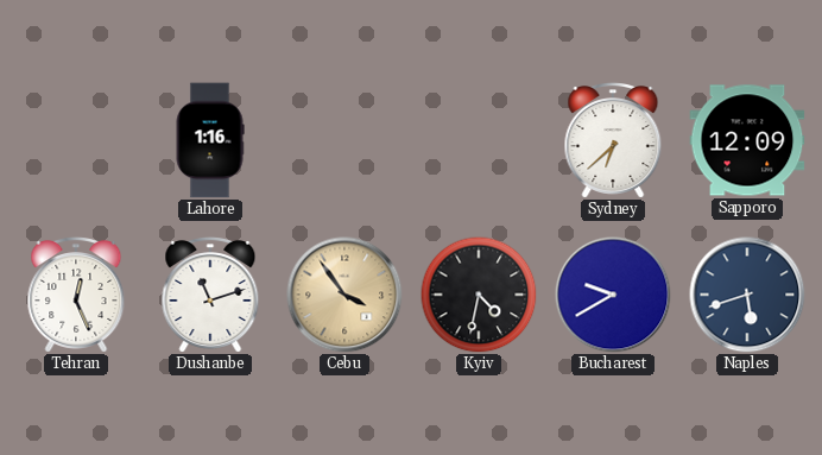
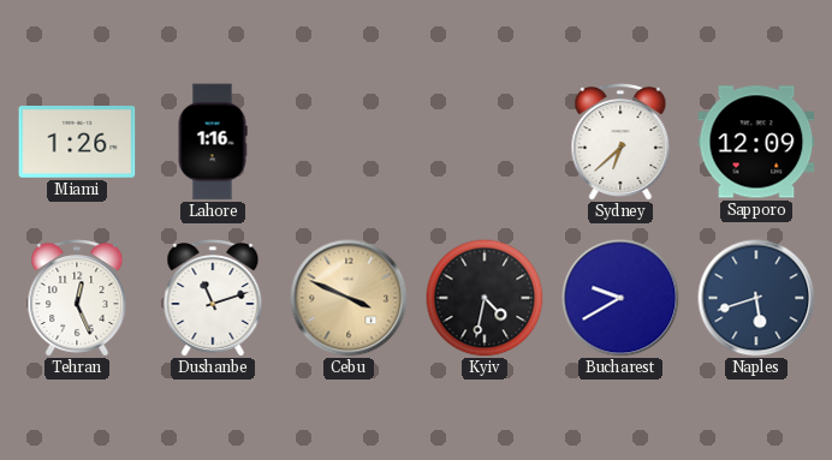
Miami: none -> 1:26
Cebu: 3:54 -> 3:49
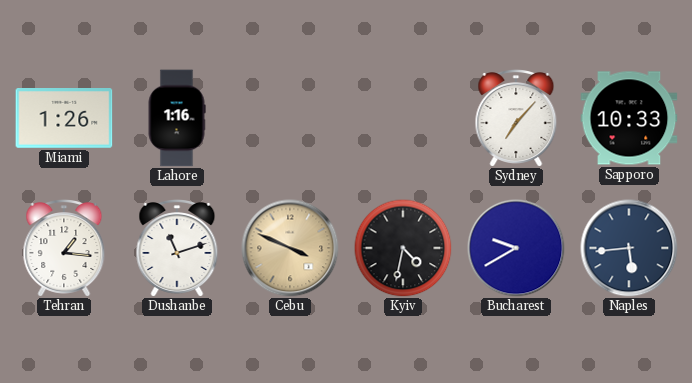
Sydney: 6:38 -> 7:07
Sapporo: 12:09 -> 10:33
Tehran: 12:26 -> 1:16
Naples: 5:42 -> 5:44
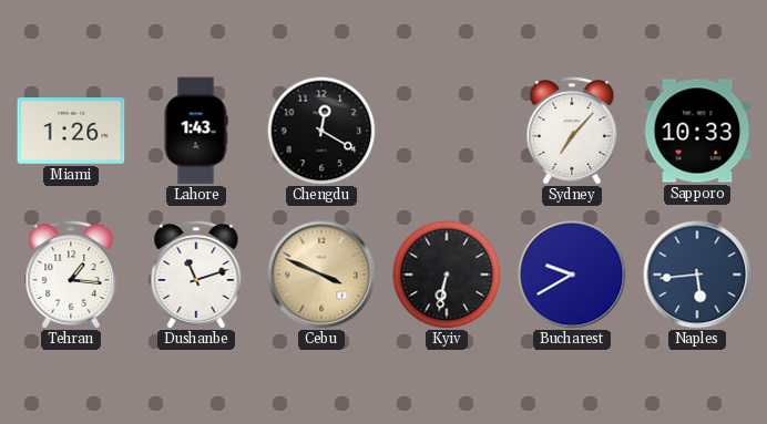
Lahore: 1:16 -> 1:43
Chengdu: none -> 12:20
Kyiv: 4:32 -> 6:32
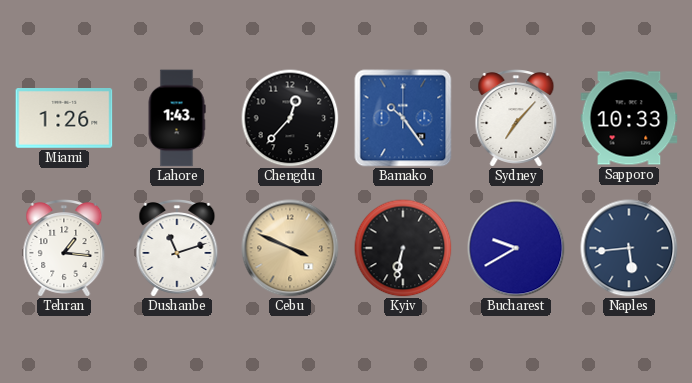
Chengdu: 12:20 -> 12:37
Bamako: none -> 10:24
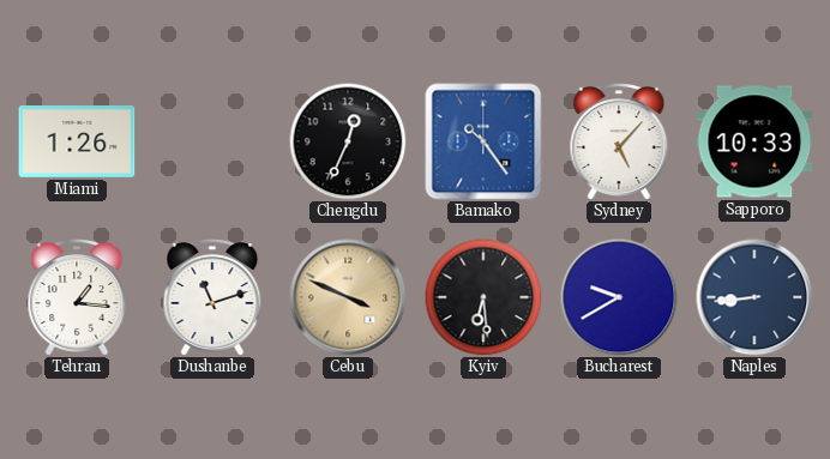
Lahore: 1:43 -> none
Chengdu: 12:37 -> 12:34
Sydney: 7:07 -> 5:07
Kyiv: 6:32 -> 6:29
Naples: 5:44 -> 8:44
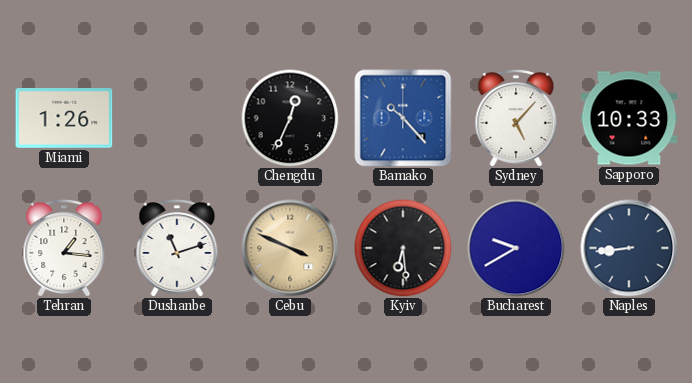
Bamako: 10:24 -> 10:23
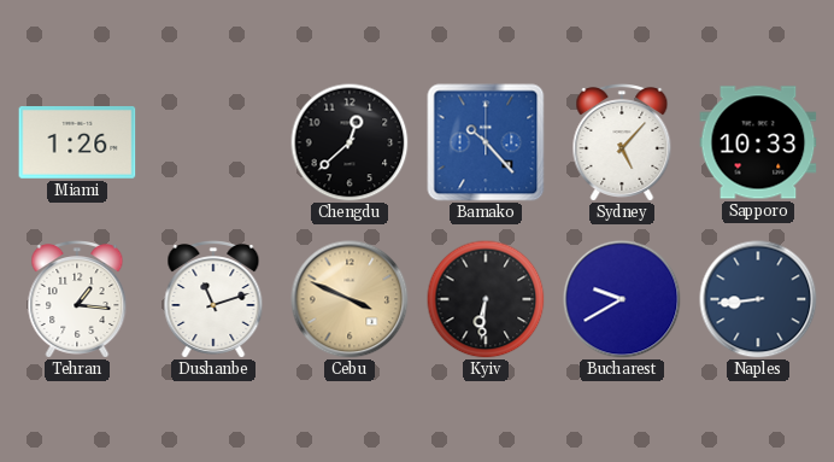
Chengdu: 12:34 -> 12:38
Kyiv: 6:29 -> 6:31
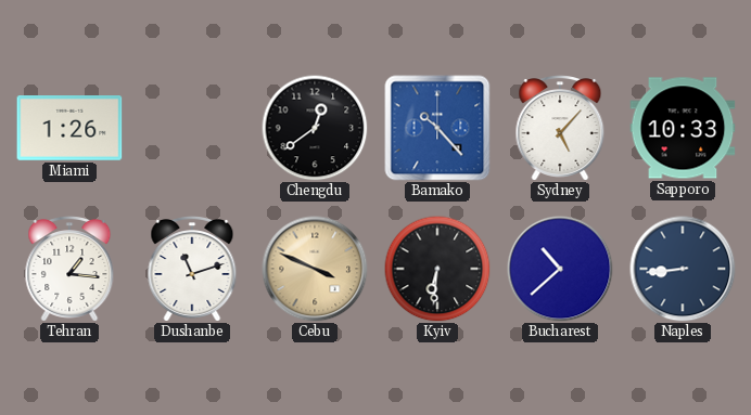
Chengdu: 12:38 -> 12:39
Bucharest: 9:40 -> 10:38
